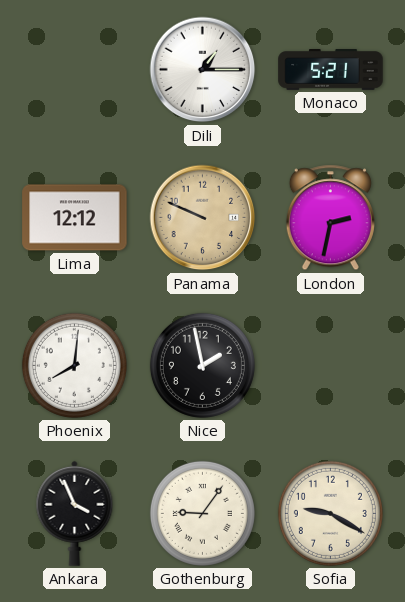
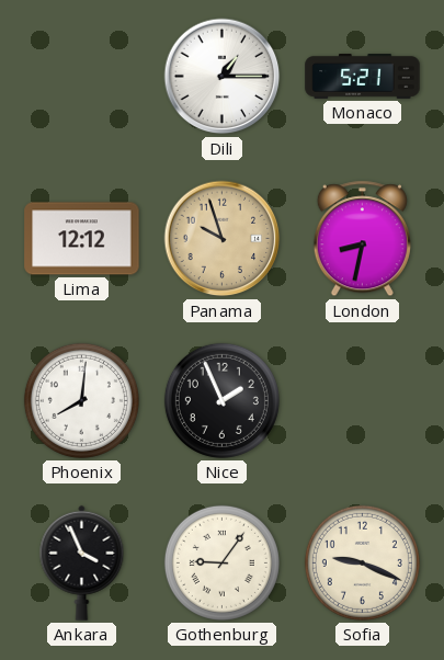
Panama: 9:49 -> 9:57
London: 2:32 -> 8:32
Nice: 1:58 -> 1:56
Sofia: 9:20 -> 9:19
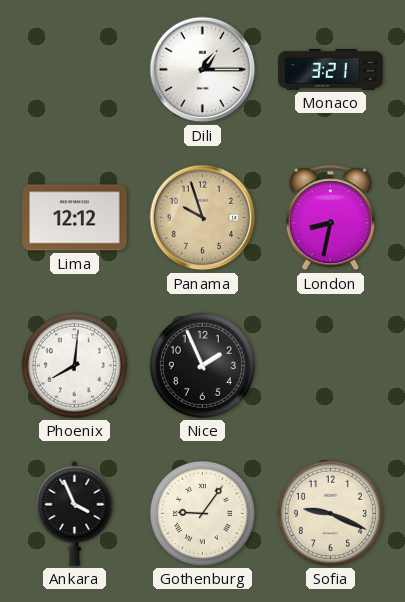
Monaco: 5:21 -> 3:21
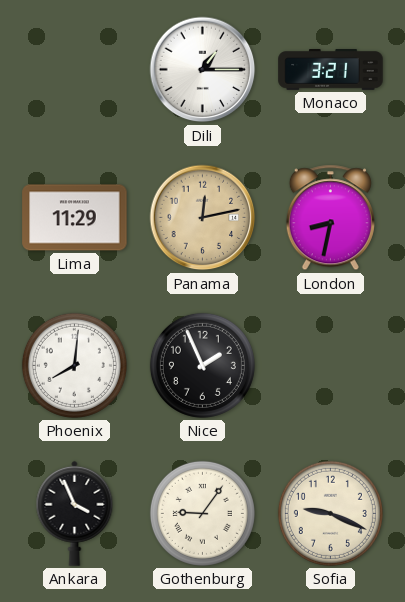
Lima: 12:12 -> 11:29
Panama: 9:57 -> 12:13
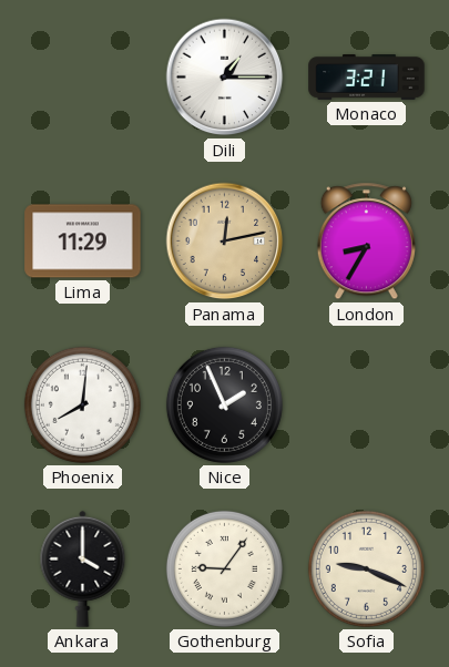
London: 8:32 -> 8:35
Ankara: 3:56 -> 4:00
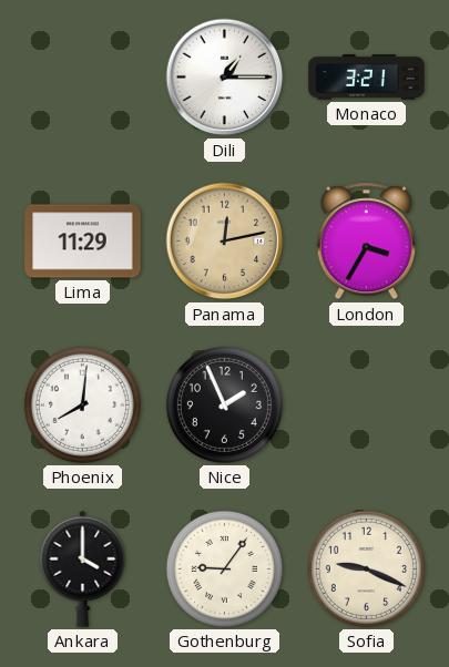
London: 8:35 -> 3:35
